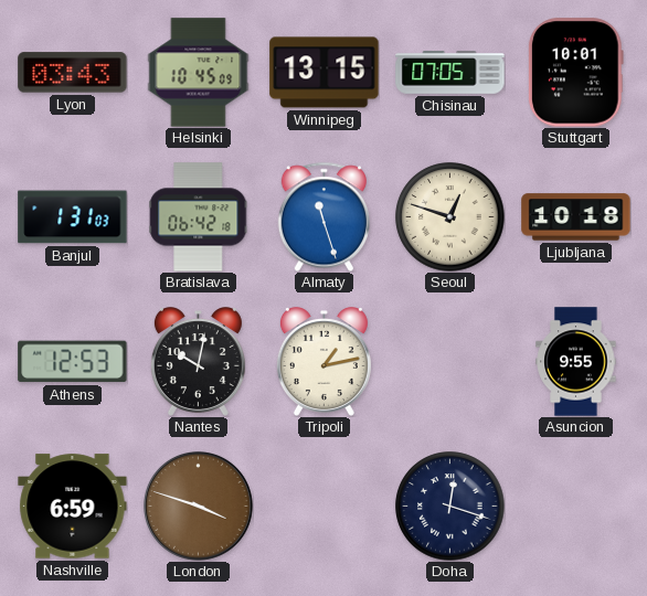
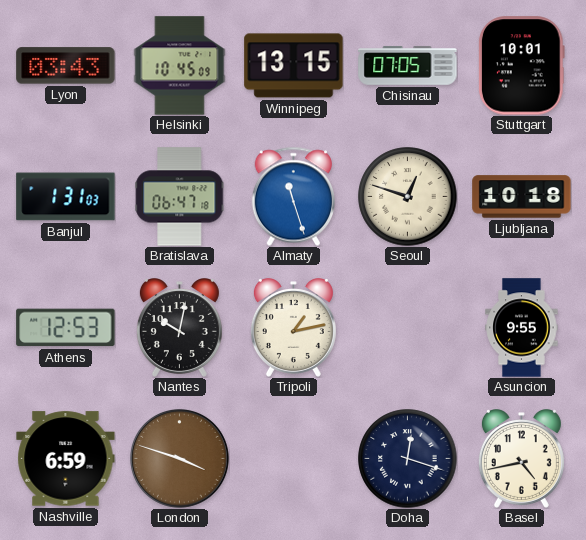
Bratislava: 06:42 -> 06:47
Basel: none -> 4:43
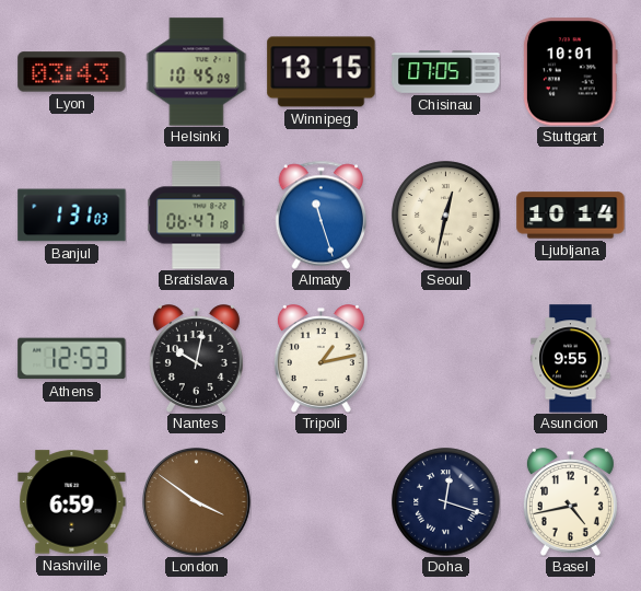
Seoul: 12:48 -> 12:32
Ljubljana: 10:18 -> 10:14
London: 3:48 -> 3:51
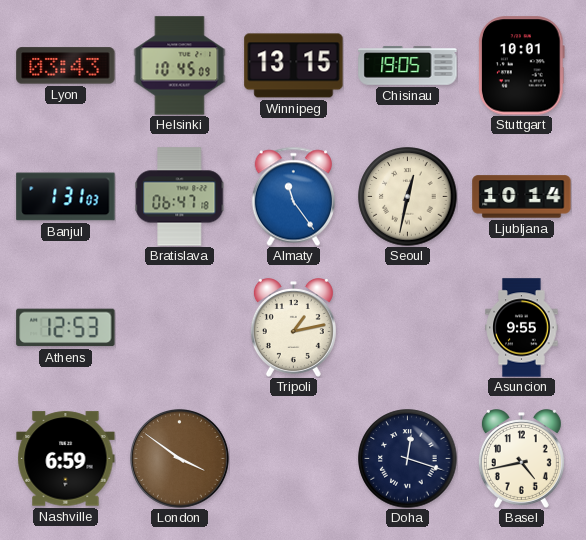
Chisinau: 07:05 -> 19:05
Almaty: 11:27 -> 11:24
Nantes: 10:02 -> none
